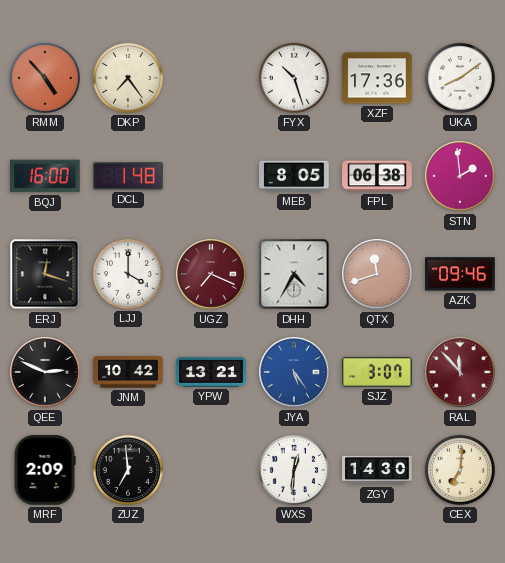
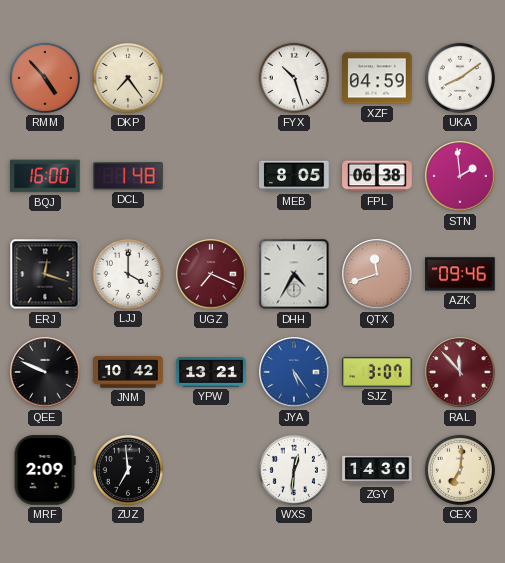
XZF: 17:36 -> 04:59
QEE: 2:49 -> 9:49
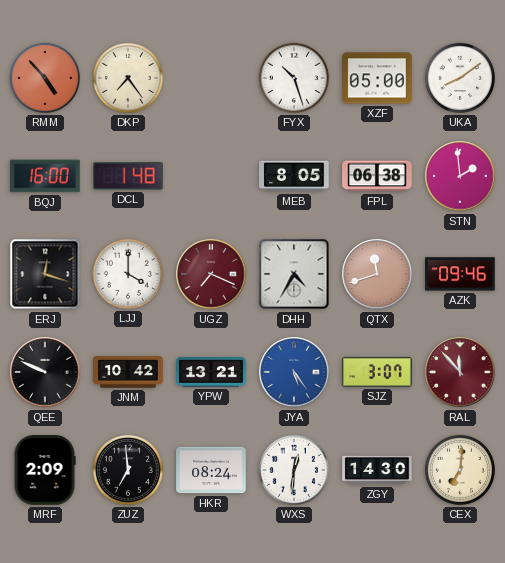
XZF: 04:59 -> 05:00
HKR: none -> 08:24
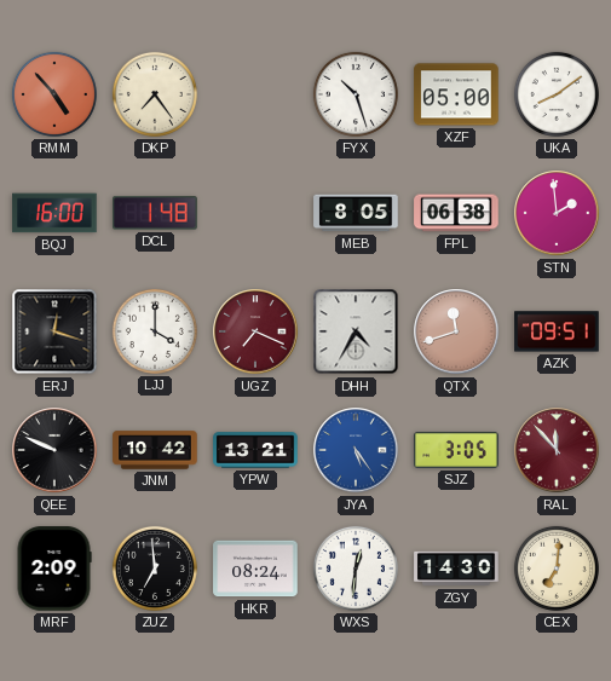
AZK: 09:46 -> 09:51
SJZ: 3:07 -> 3:05
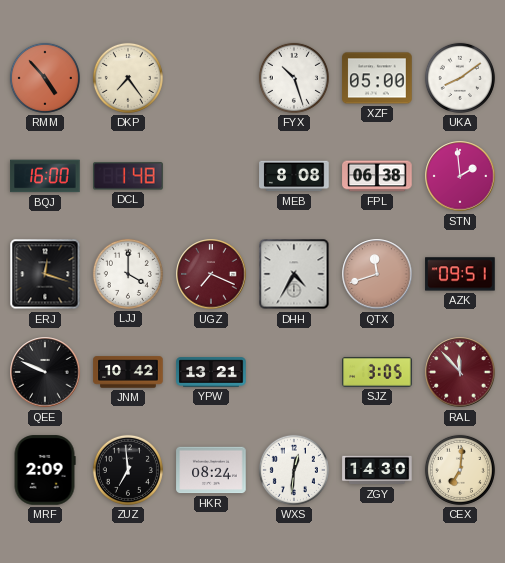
MEB: 8:05 -> 8:08
JYA: 5:24 -> none
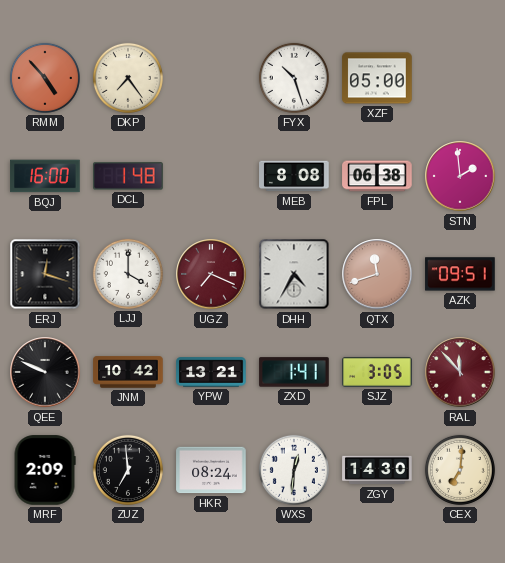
UKA: 8:09 -> none
ZXD: none -> 1:41
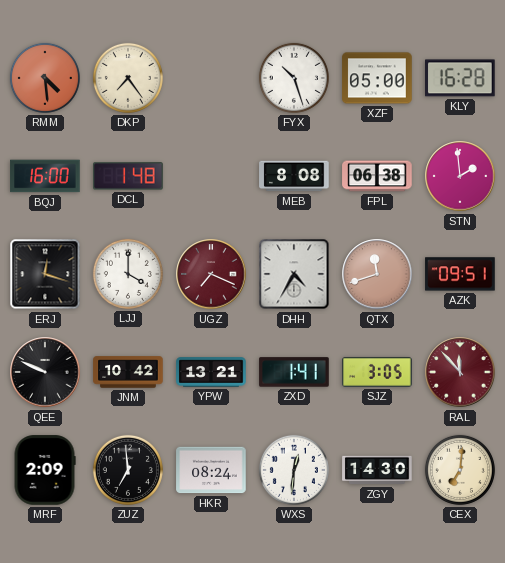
RMM: 4:53 -> 4:29
KLY: none -> 16:28
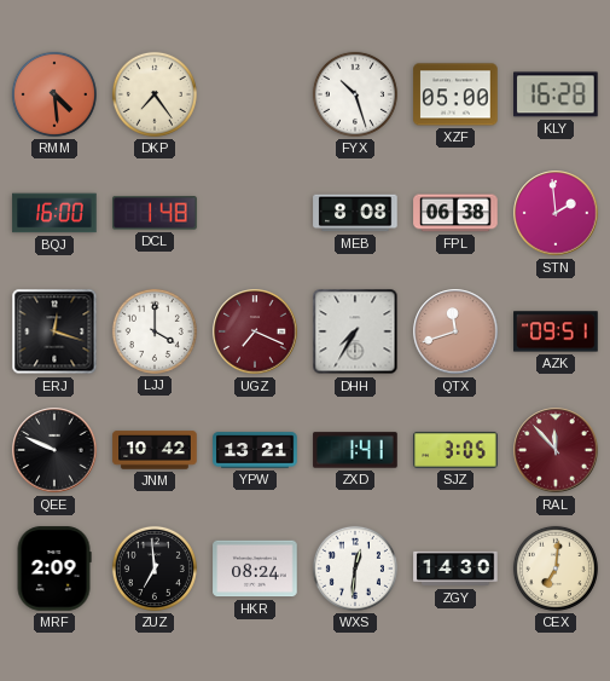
DHH: 4:35 -> 7:35
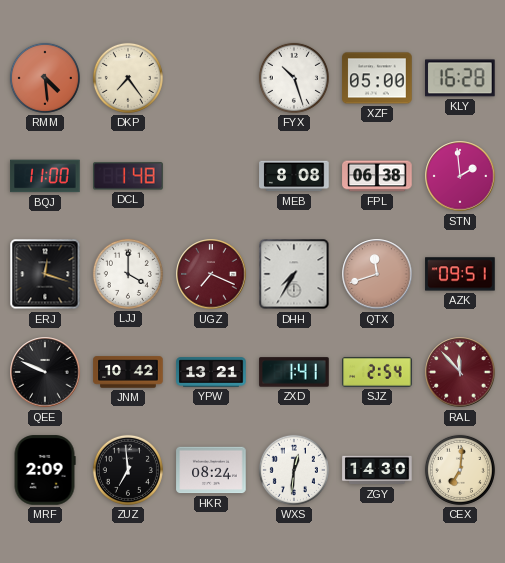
BQJ: 16:00 -> 11:00
SJZ: 3:05 -> 2:54
